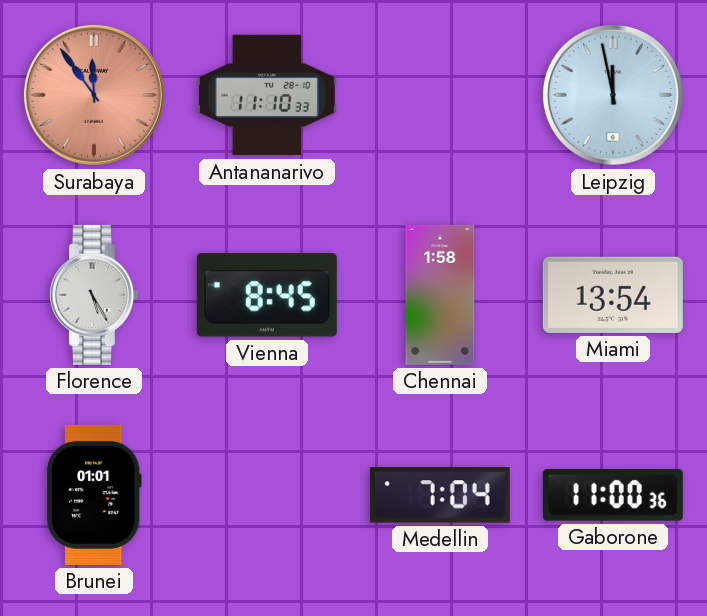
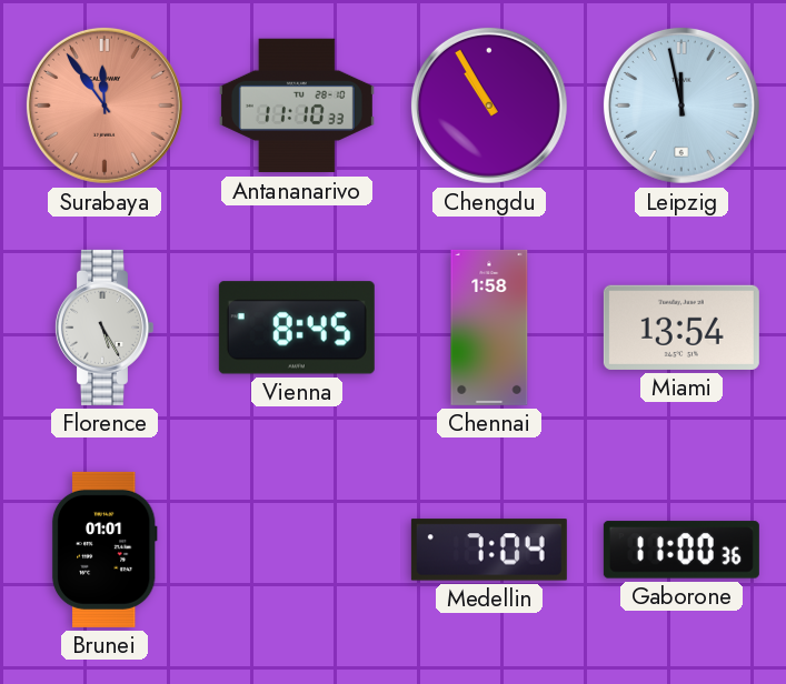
Chengdu: none -> 10:55
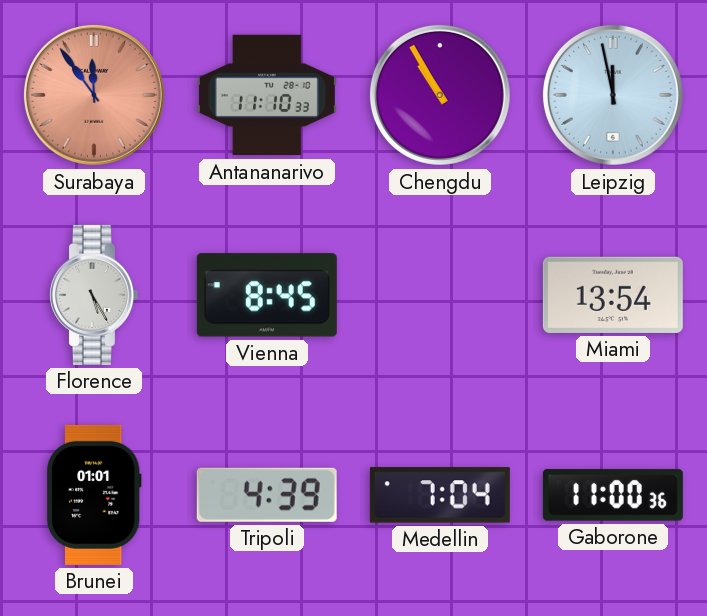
Chennai: 1:58 -> none
Tripoli: none -> 4:39
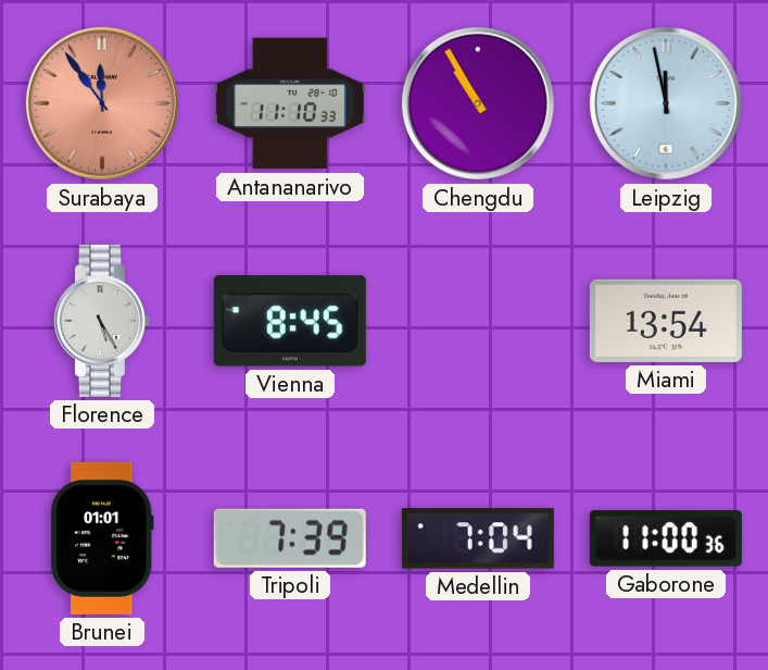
Tripoli: 4:39 -> 7:39
